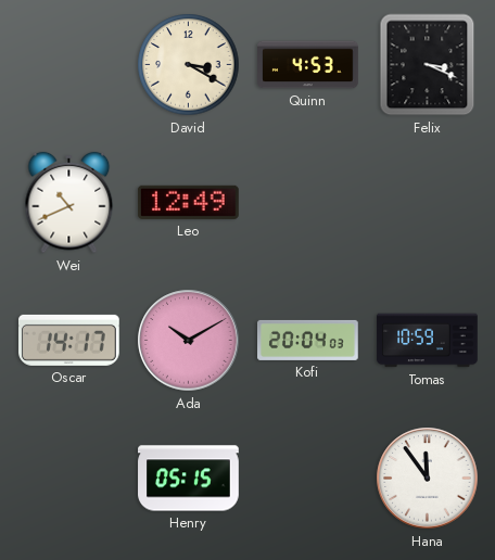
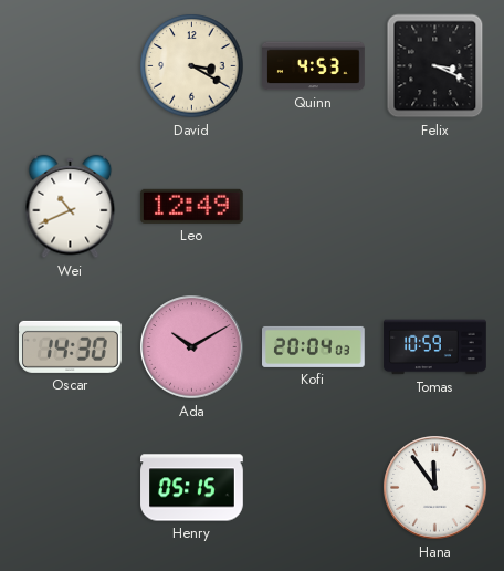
Oscar: 14:17 -> 14:30
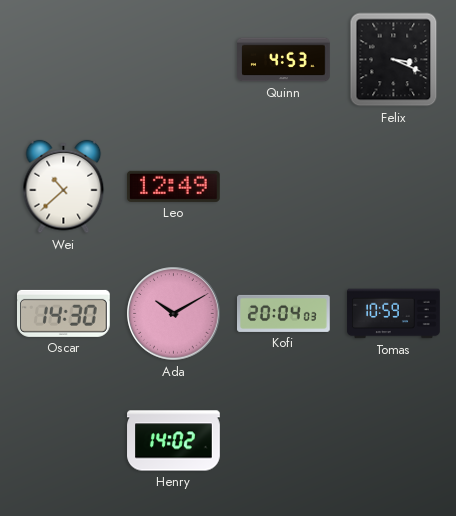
David: 3:20 -> none
Wei: 10:41 -> 10:38
Henry: 05:15 -> 14:02
Hana: 11:54 -> none
